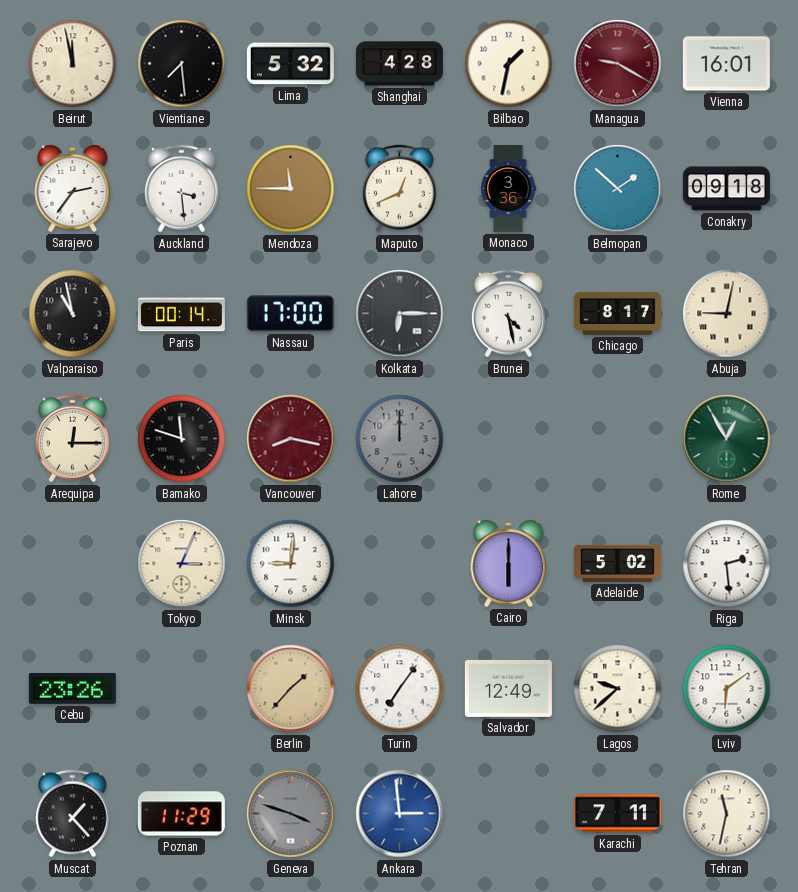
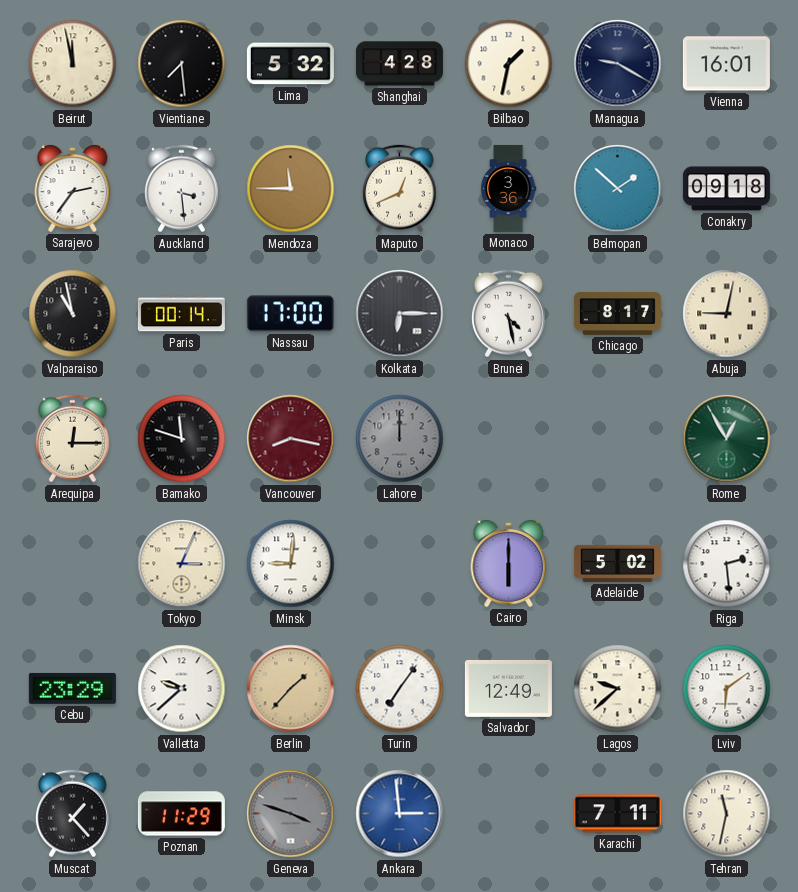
Managua dial: burgundy -> navy
Cebu: 23:26 -> 23:29
Valletta: none -> 9:38
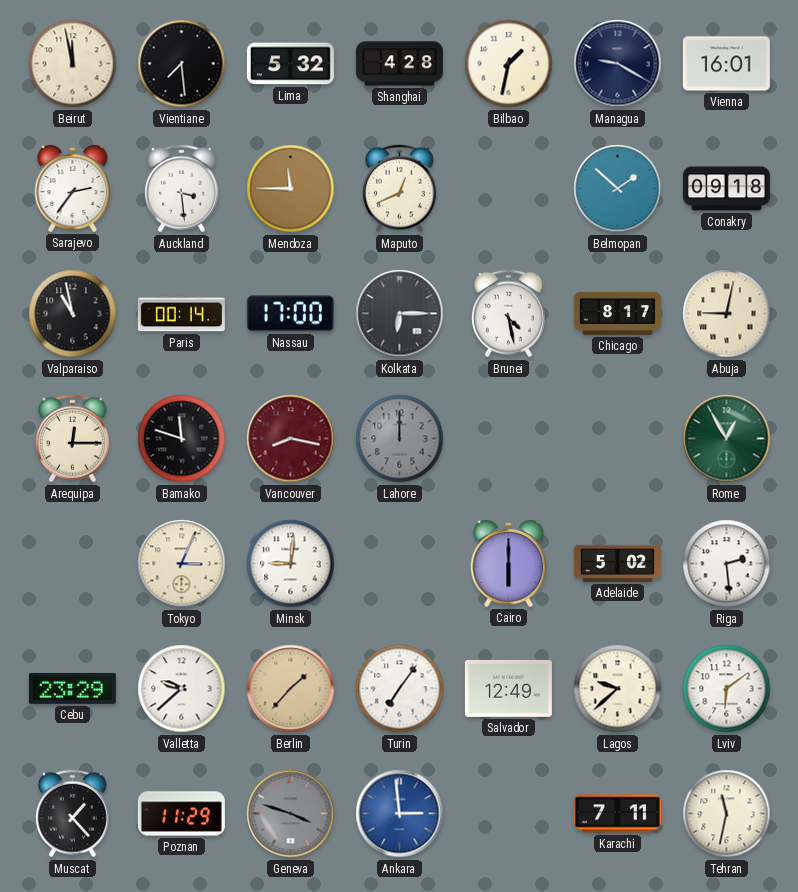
Monaco: 3:36 -> none
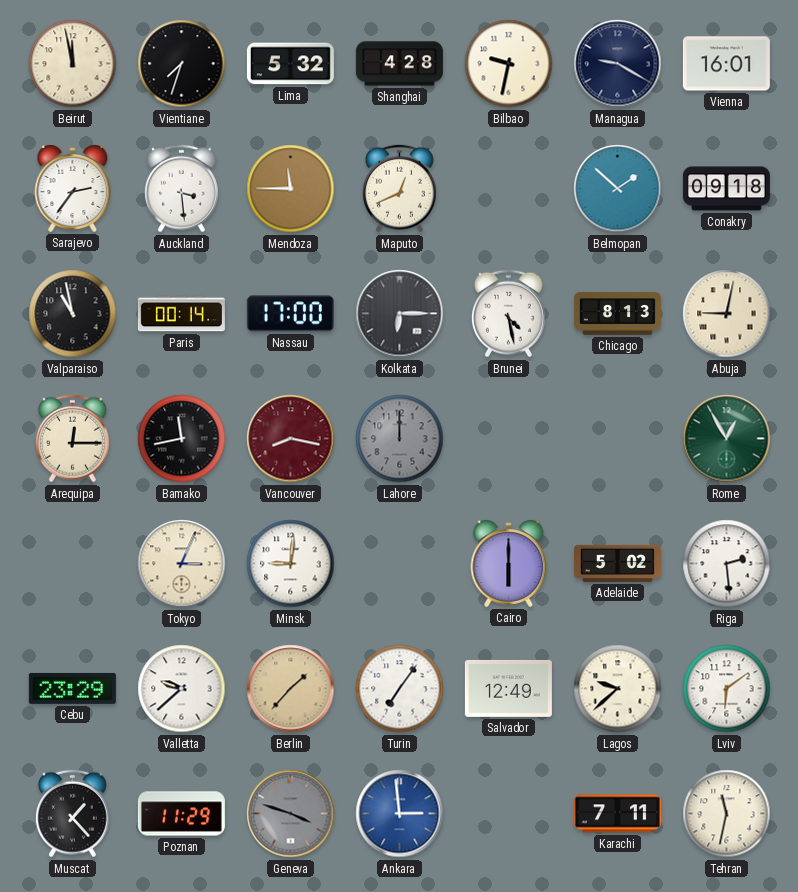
Vientiane: 7:29 -> 7:33
Bilbao: 1:32 -> 9:32
Chicago: 8:17 -> 8:13
Bamako: 11:48 -> 11:43
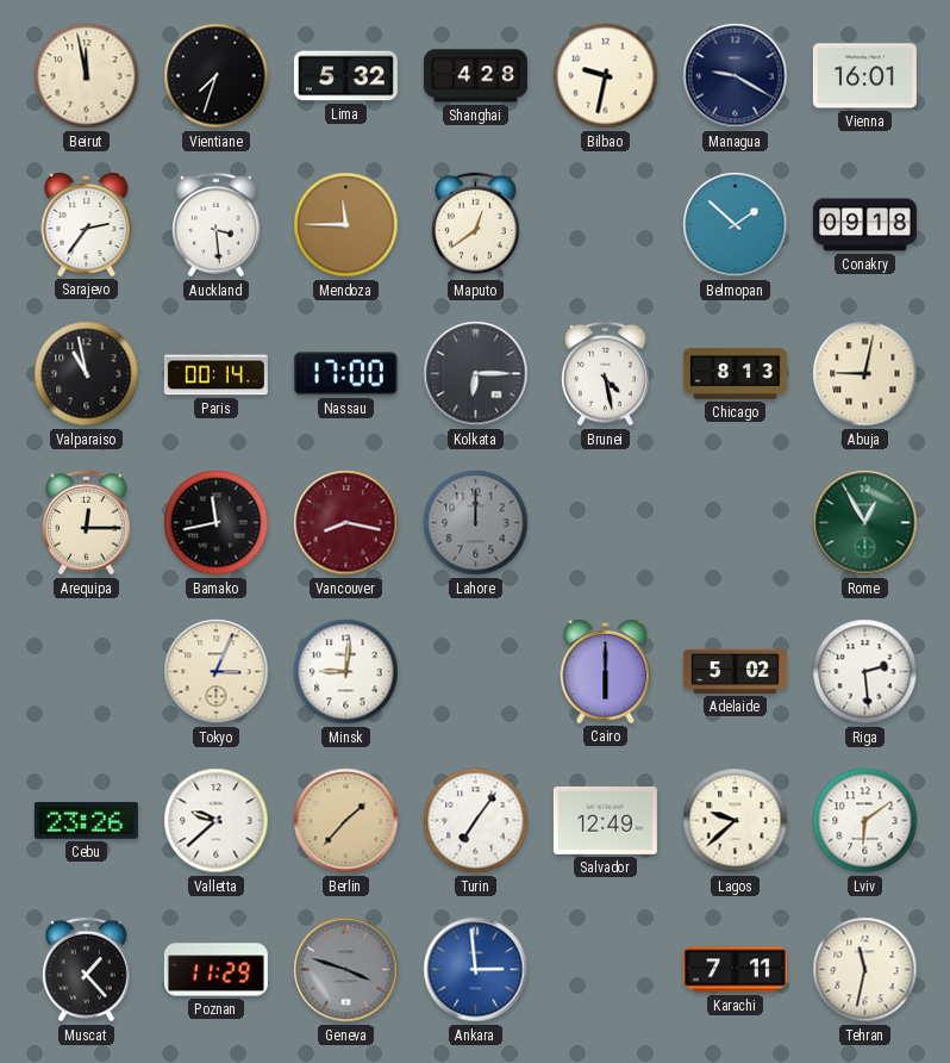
Maputo: 12:41 -> 12:39
Cebu: 23:29 -> 23:26
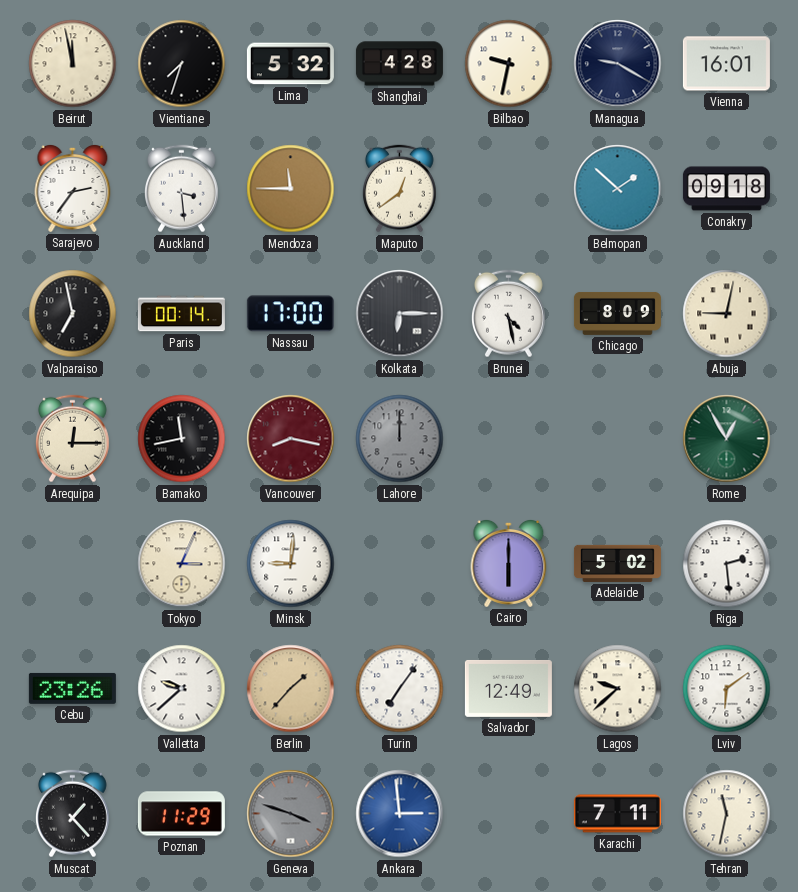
Valparaiso: 10:58 -> 6:58
Chicago: 8:13 -> 8:09
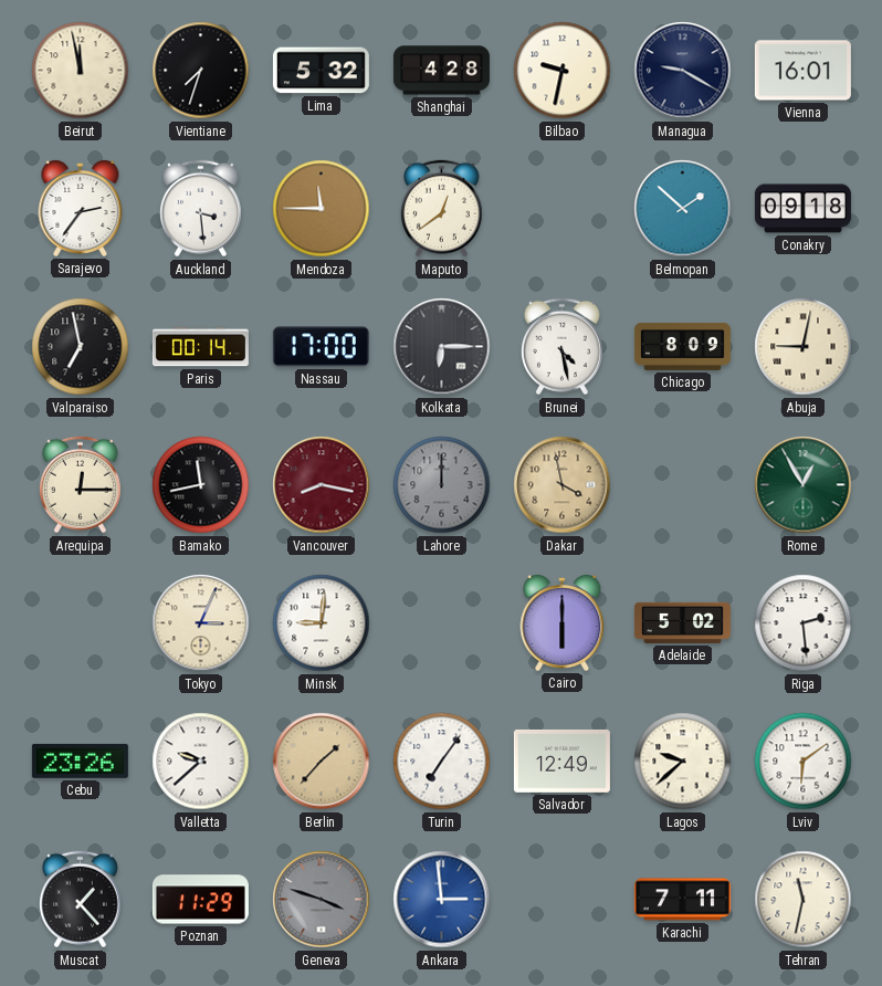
Dakar: none -> 3:58
